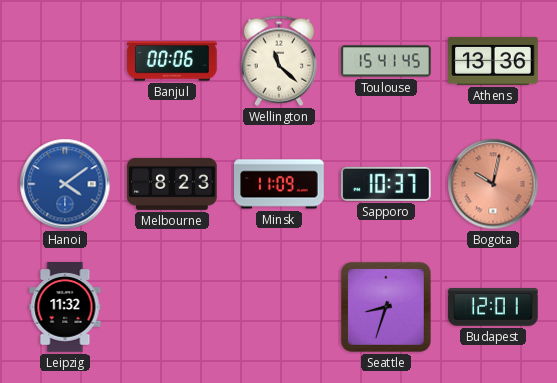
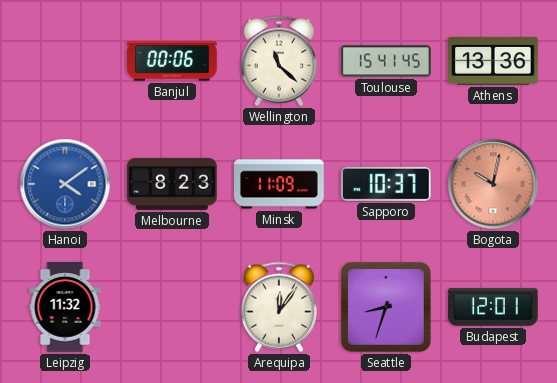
Arequipa: none -> 12:06
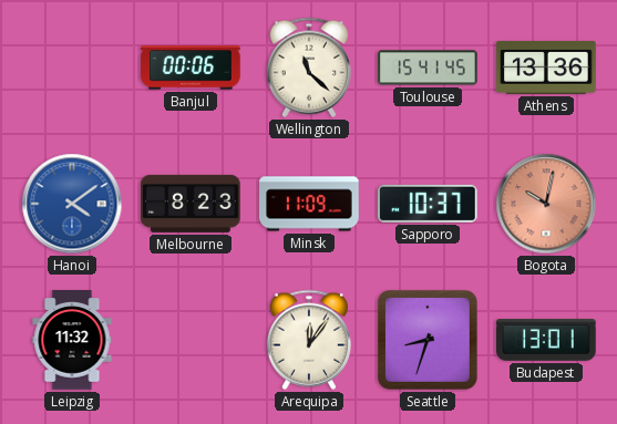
Budapest: 12:01 -> 13:01
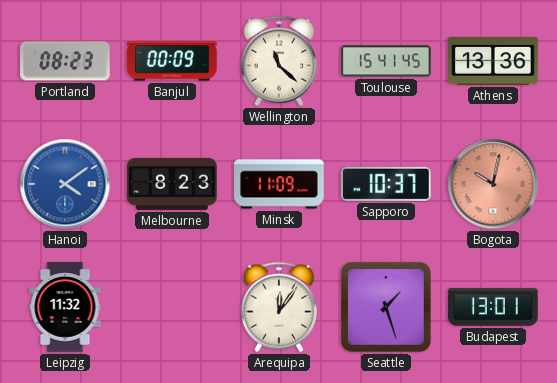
Portland: none -> 08:23
Banjul: 00:06 -> 00:09
Seattle: 8:33 -> 1:27
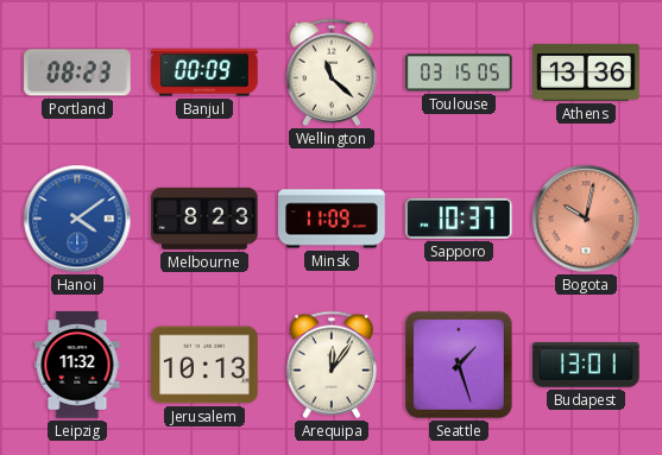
Toulouse: 15:41 -> 03:15
Jerusalem: none -> 10:13
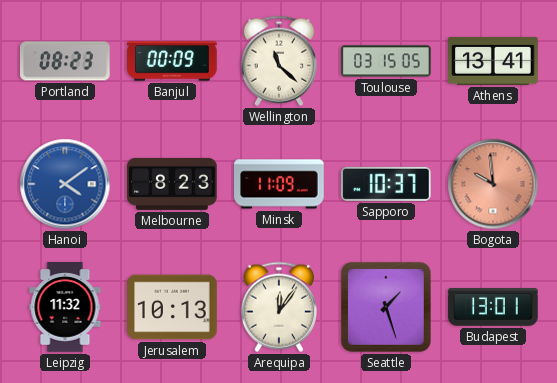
Athens: 13:36 -> 13:41
Bogota: 10:02 -> 9:59
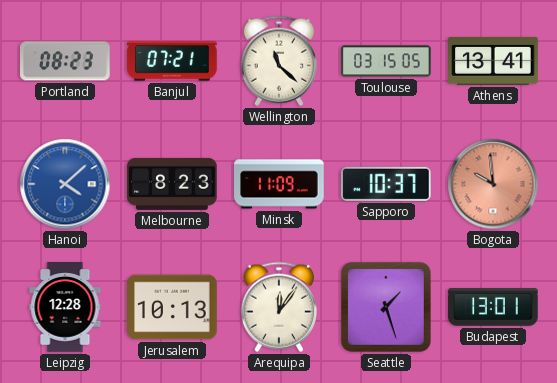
Banjul: 00:09 -> 07:21
Hanoi: 4:09 -> 4:08
Leipzig: 11:32 -> 12:28
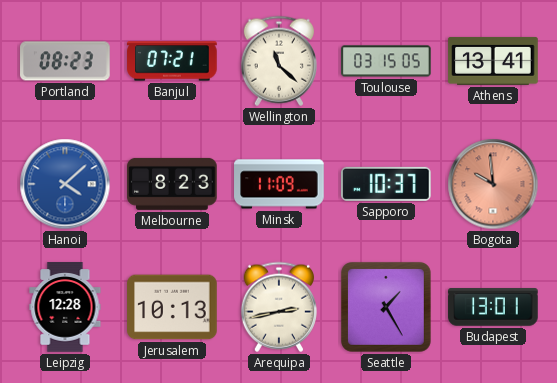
Arequipa: 12:06 -> 2:43
Seattle: 1:27 -> 1:25
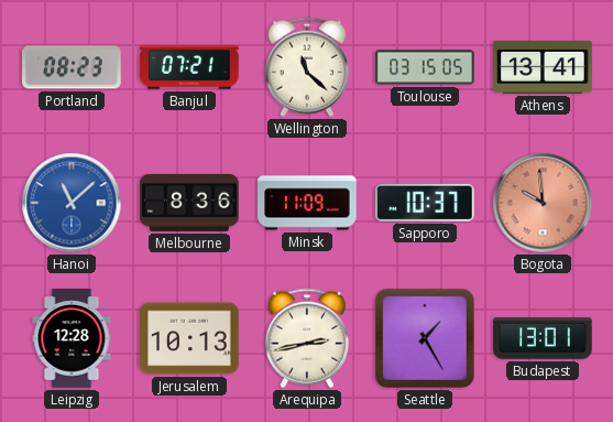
Hanoi: 4:08 -> 11:08
Melbourne: 8:23 -> 8:36
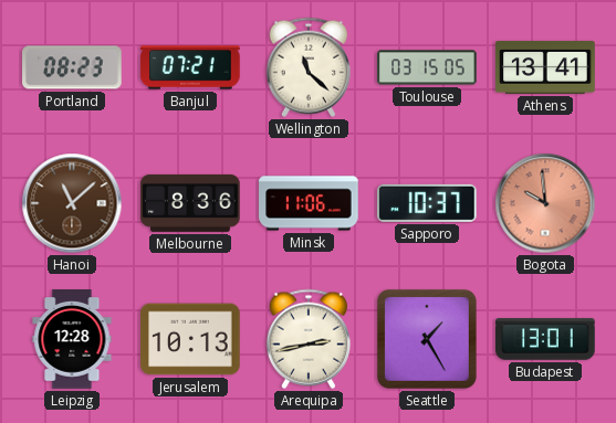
Hanoi dial: blue -> brown
Minsk: 11:09 -> 11:06
